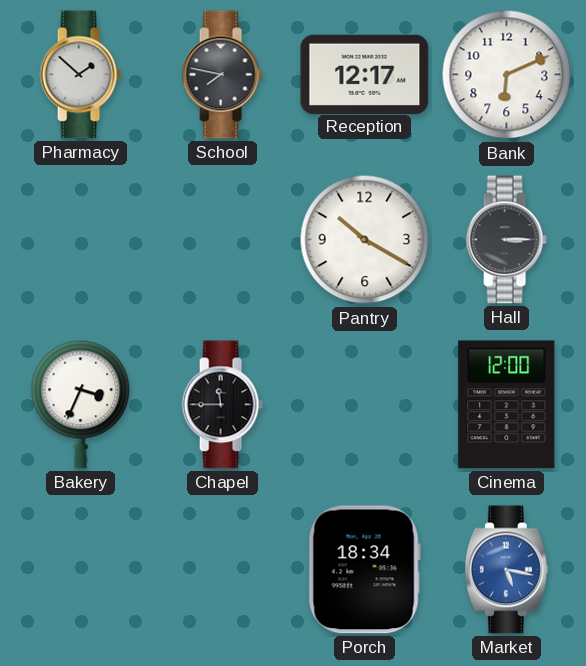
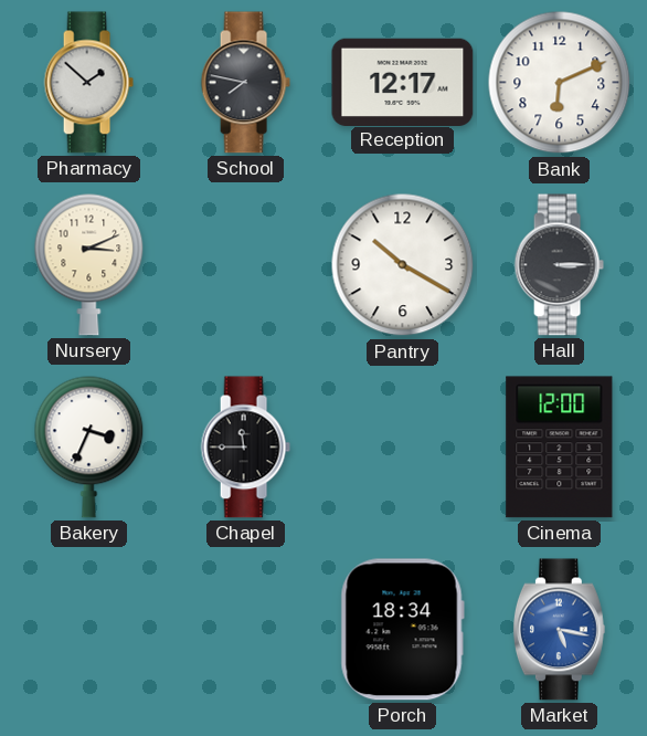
Nursery: none -> 3:11
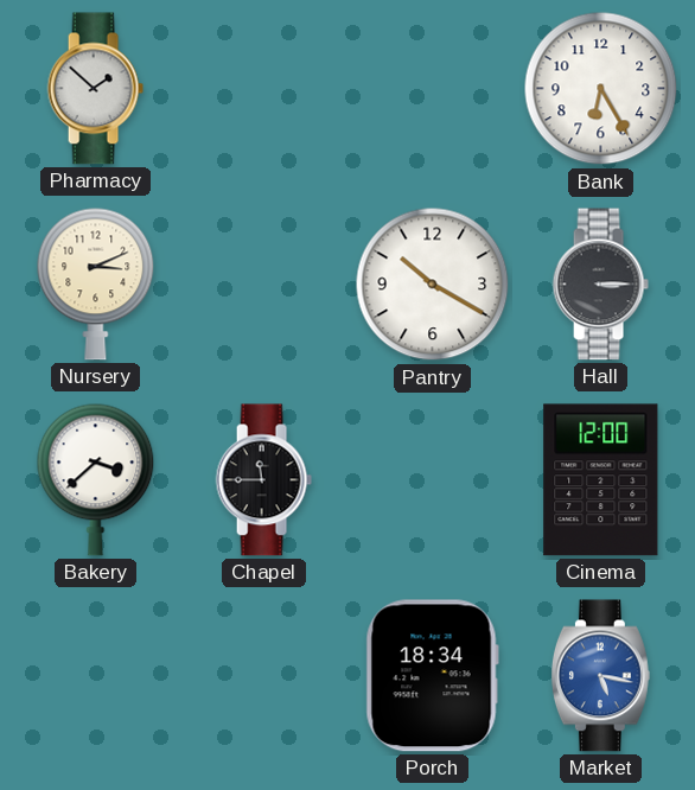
School: 7:47 -> none
Reception: 12:17 -> none
Bank: 6:11 -> 6:25
Bakery: 3:34 -> 3:38
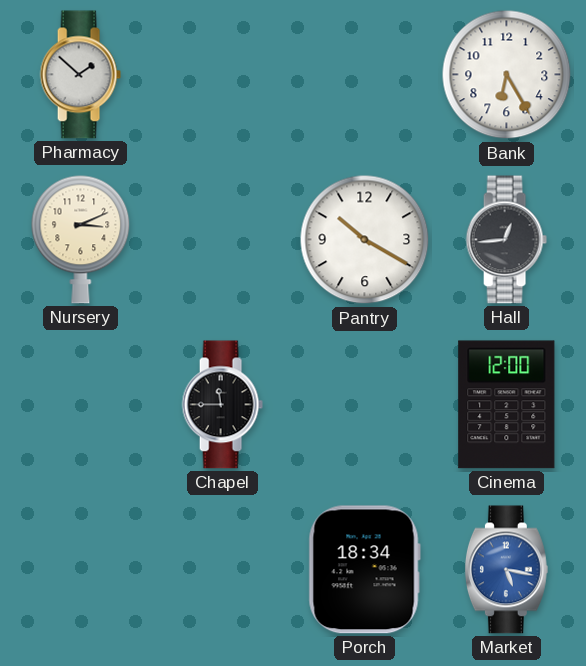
Hall: 3:15 -> 12:44
Bakery: 3:38 -> none
